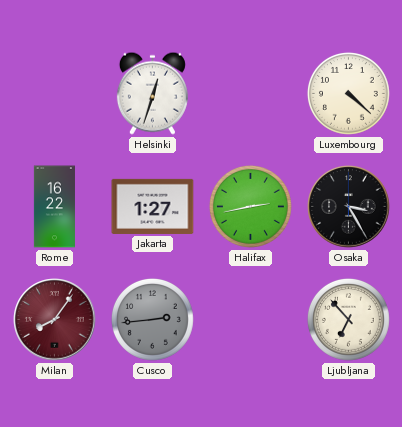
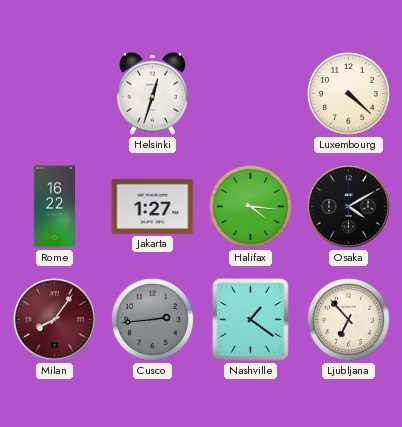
Halifax: 2:43 -> 4:16
Osaka: 3:25 -> 4:10
Nashville: none -> 1:21
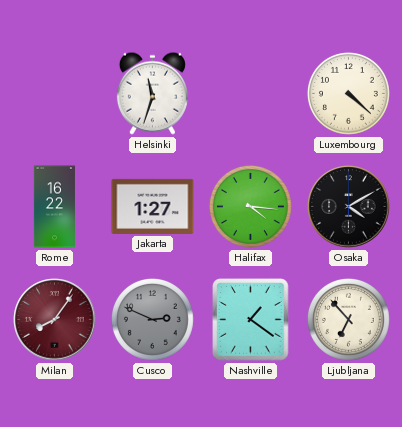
Helsinki: 12:33 -> 11:33
Cusco: 2:44 -> 2:49
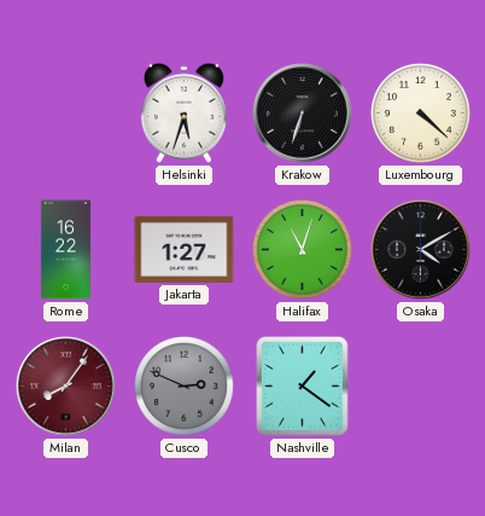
Helsinki: 11:33 -> 5:33
Krakow: none -> 6:33
Halifax: 4:16 -> 11:03
Ljubljana: 6:53 -> none
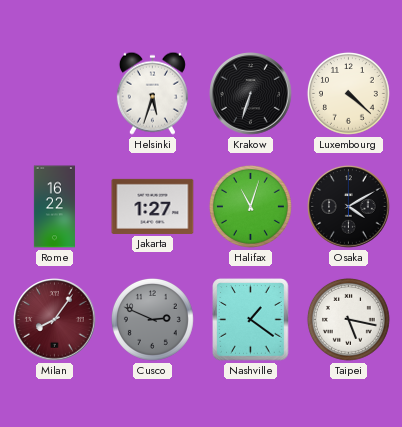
Taipei: none -> 5:17
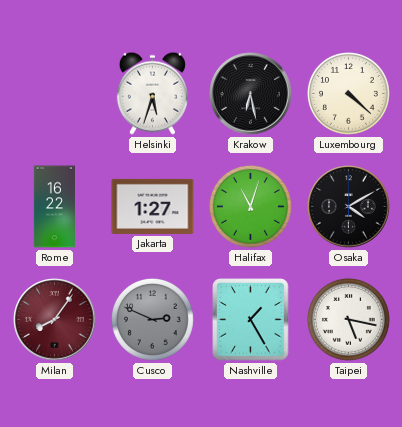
Krakow: 6:33 -> 6:28
Nashville: 1:21 -> 1:25
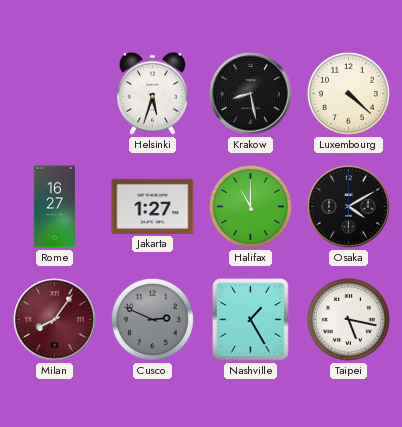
Krakow: 6:28 -> 8:28
Rome: 16:22 -> 16:27
Halifax: 11:03 -> 11:00
